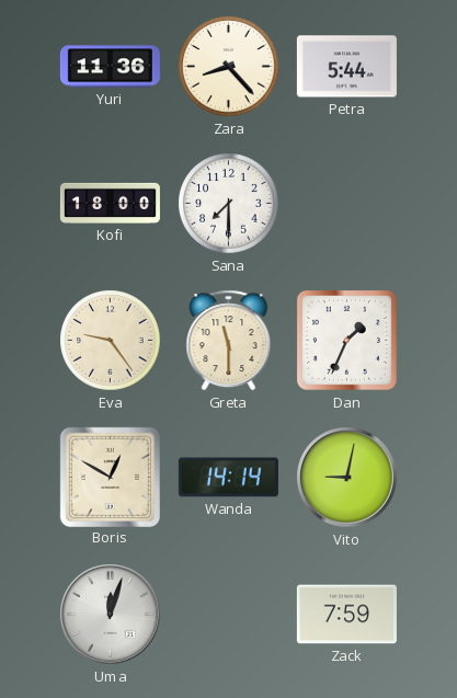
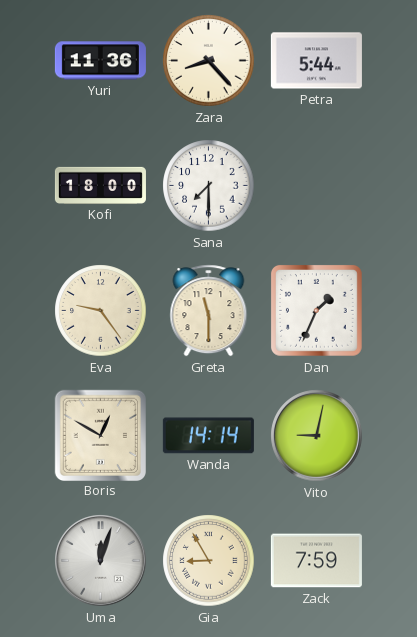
Gia: none -> 8:55
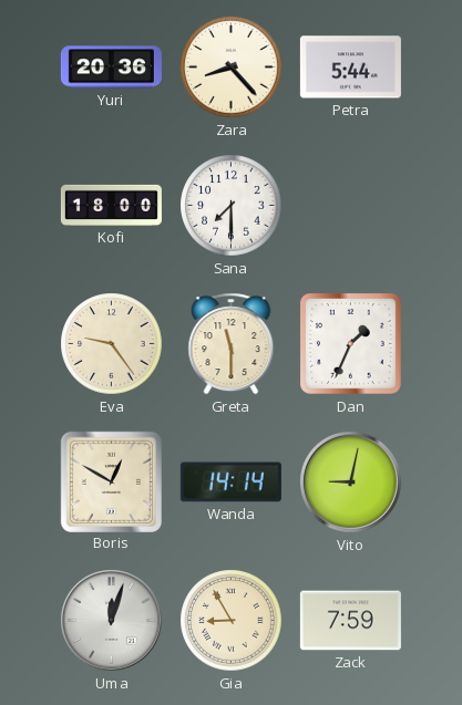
Yuri: 11:36 -> 20:36
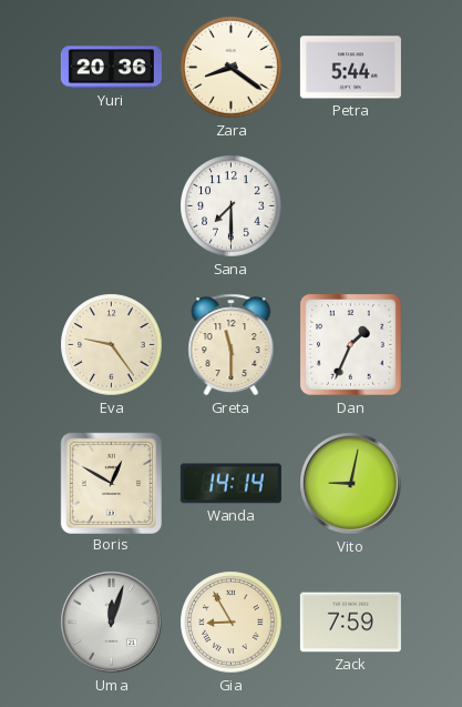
Zara: 8:23 -> 8:21
Kofi: 18:00 -> none
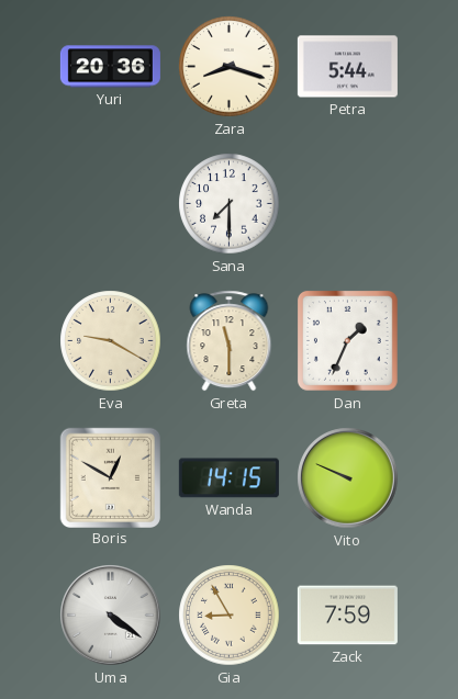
Zara: 8:21 -> 8:18
Eva: 9:24 -> 9:20
Wanda: 14:14 -> 14:15
Vito: 9:02 -> 9:49
Uma: 12:03 -> 4:21
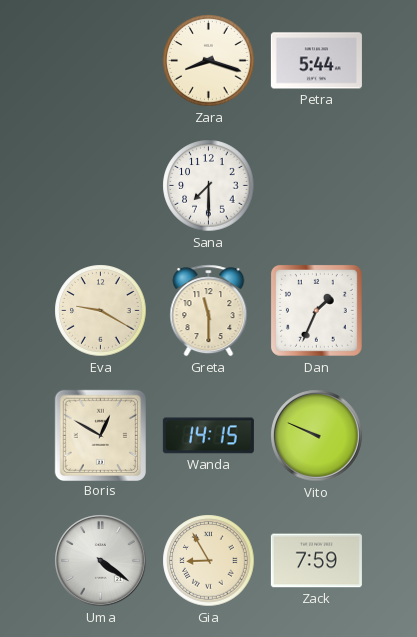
Yuri: 20:36 -> none
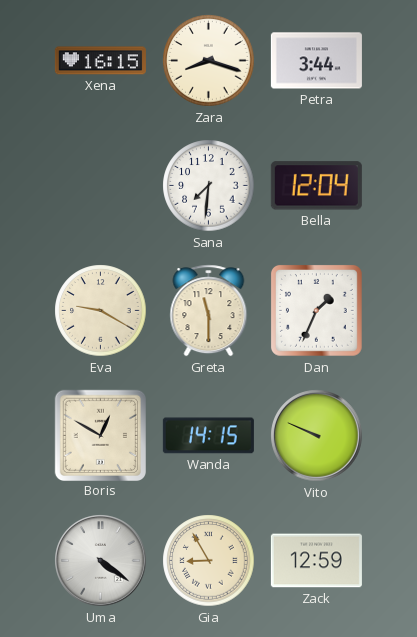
Xena: none -> 16:15
Petra: 5:44 -> 3:44
Sana: 7:30 -> 7:31
Bella: none -> 12:04
Zack: 7:59 -> 12:59
